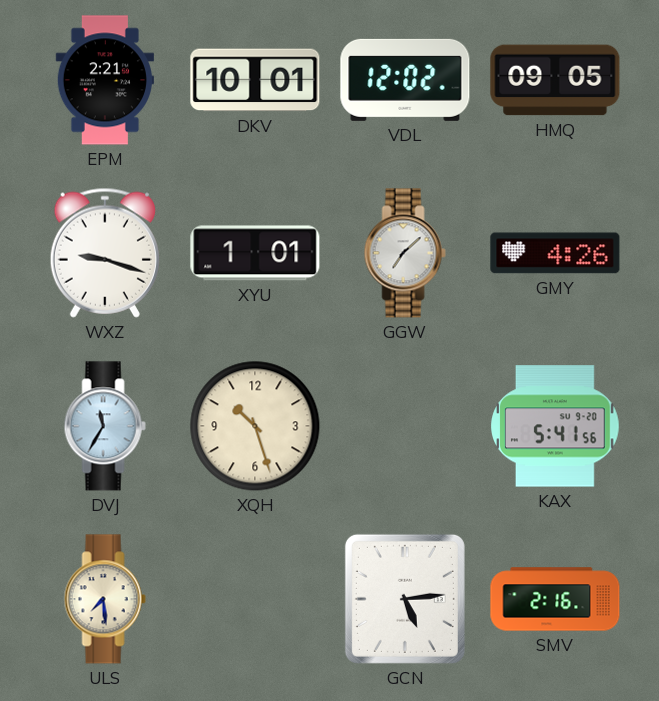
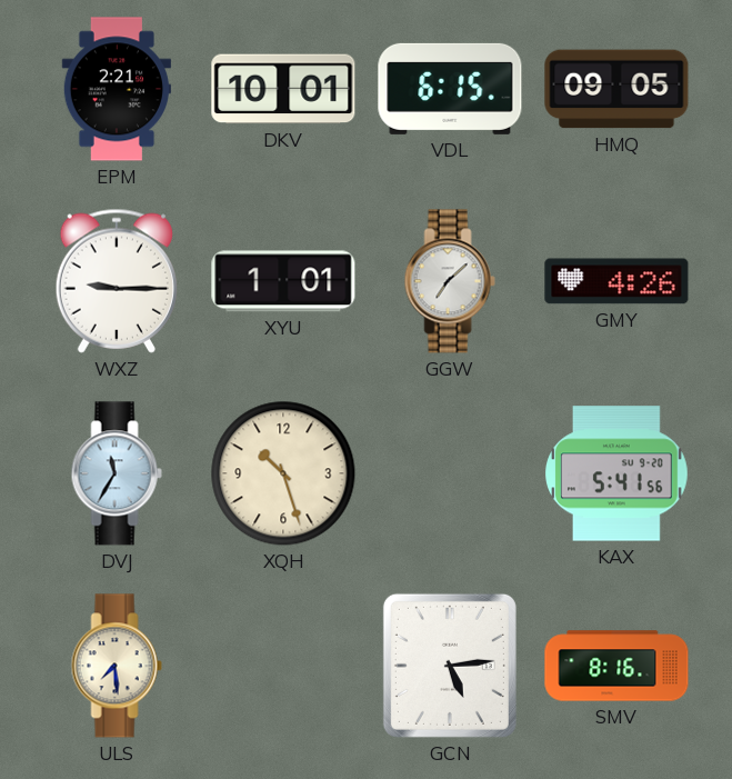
VDL: 12:02 -> 6:15
WXZ: 9:18 -> 9:15
SMV: 2:16 -> 8:16
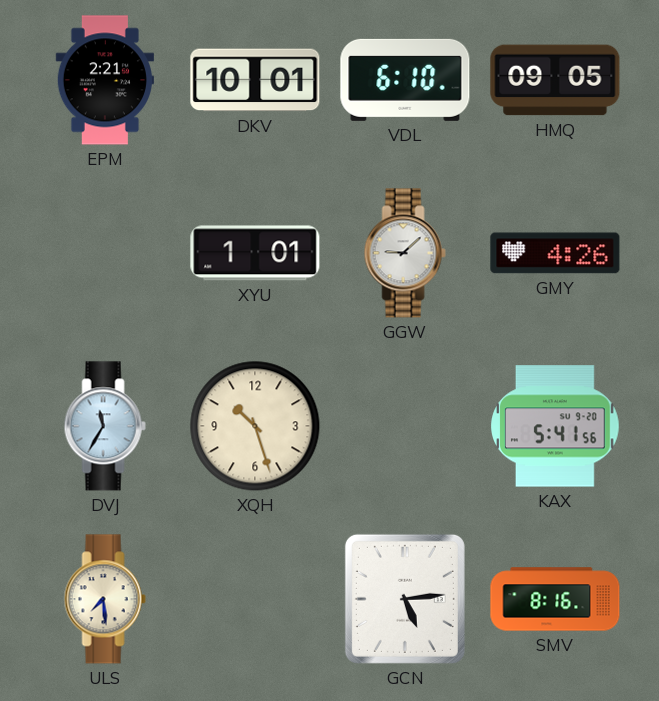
VDL: 6:15 -> 6:10
WXZ: 9:15 -> none
GGW: 7:08 -> 9:08
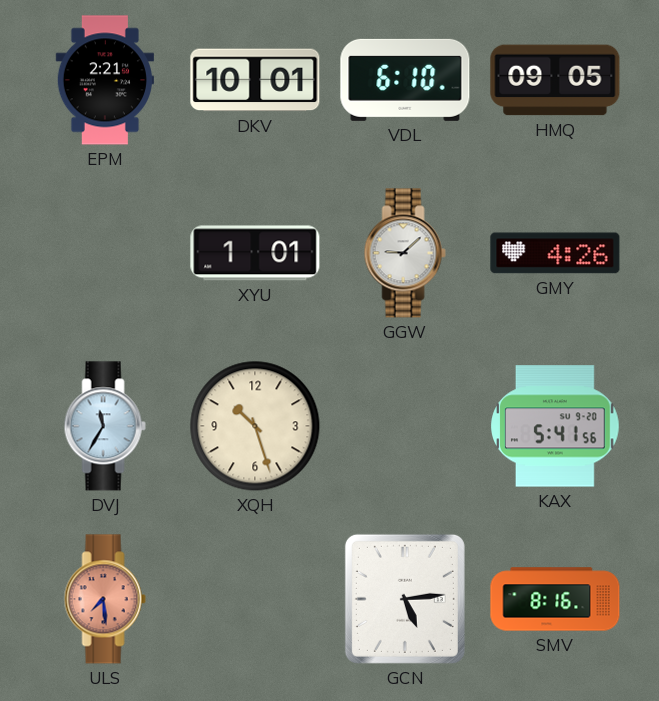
ULS dial: cream -> salmon
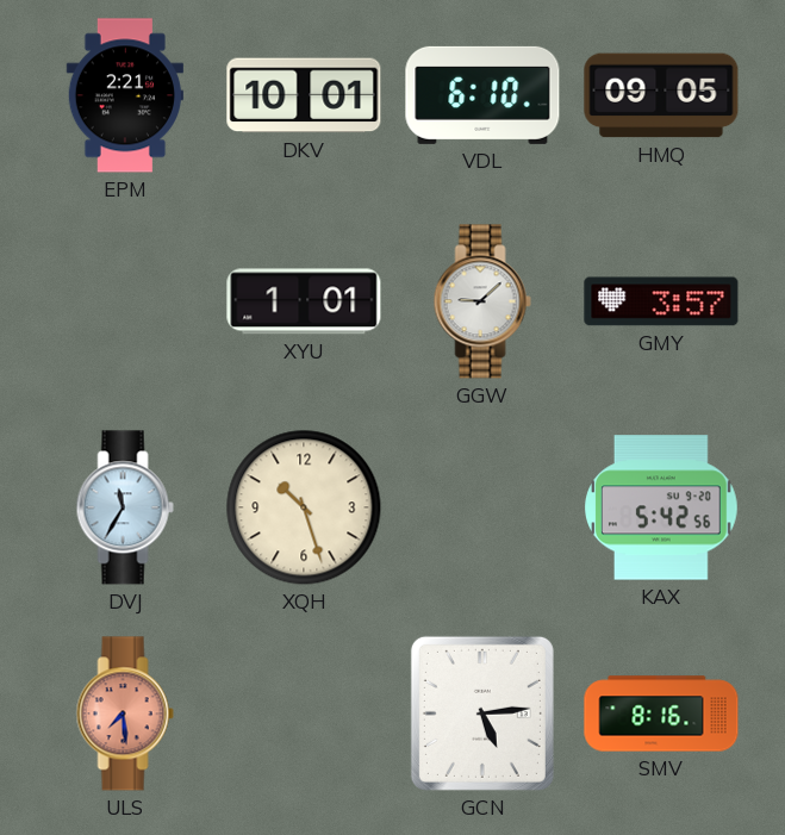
GMY: 4:26 -> 3:57
KAX: 5:41 -> 5:42
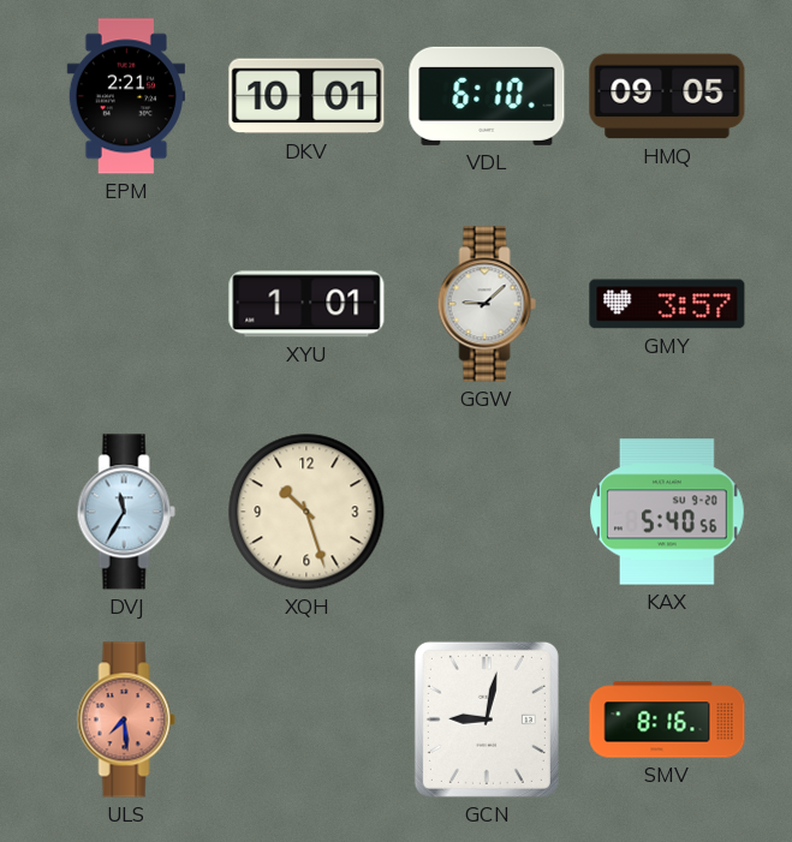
KAX: 5:42 -> 5:40
GCN: 5:14 -> 9:02
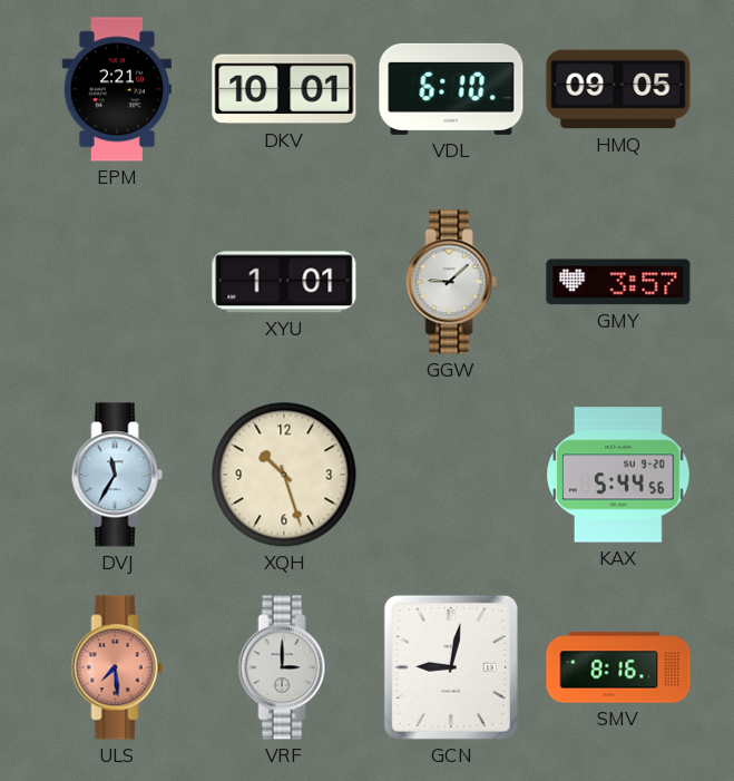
KAX: 5:40 -> 5:44
VRF: none -> 3:00
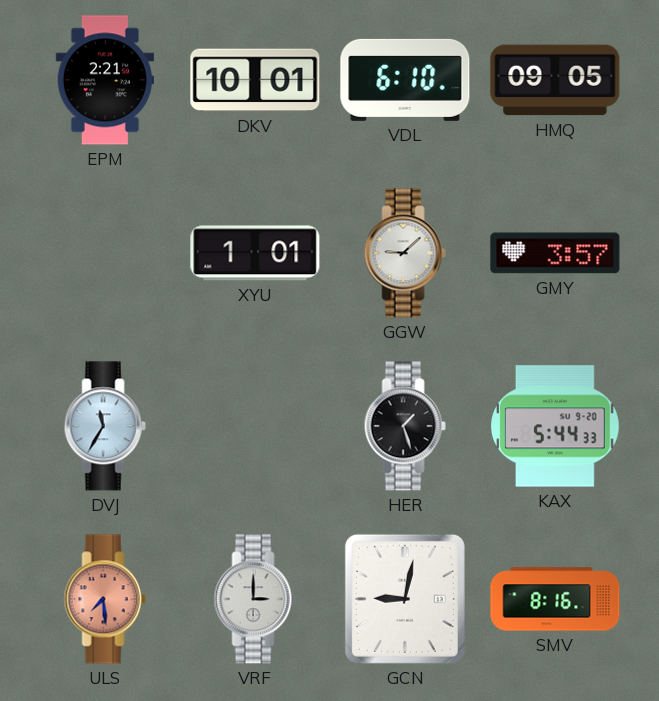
XQH: 10:27 -> none
HER: none -> 1:27
KAX: 5:44:56 -> 5:44:33
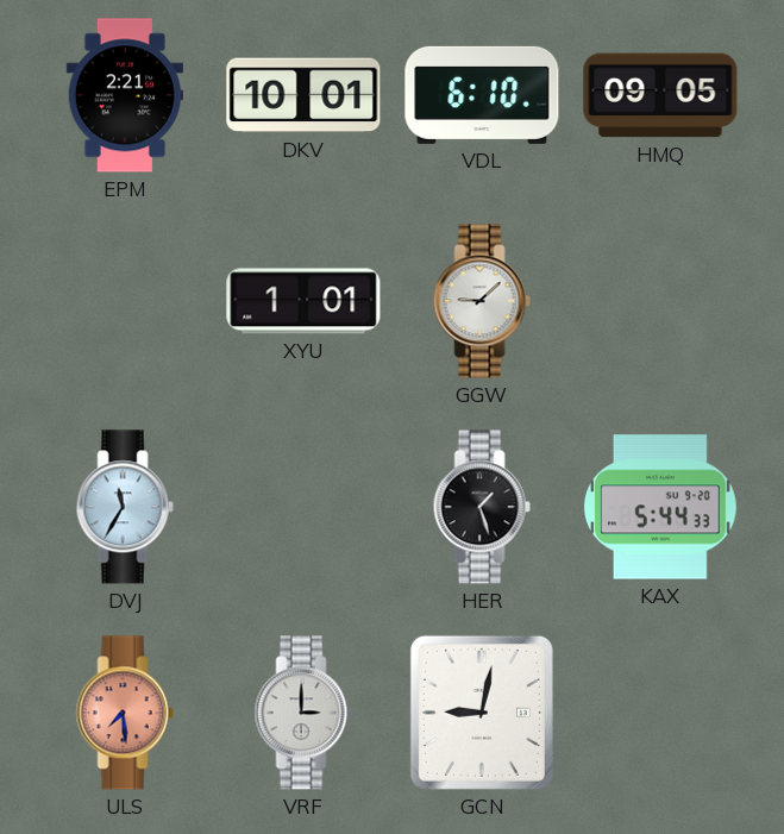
GMY: 3:57 -> none
SMV: 8:16 -> none
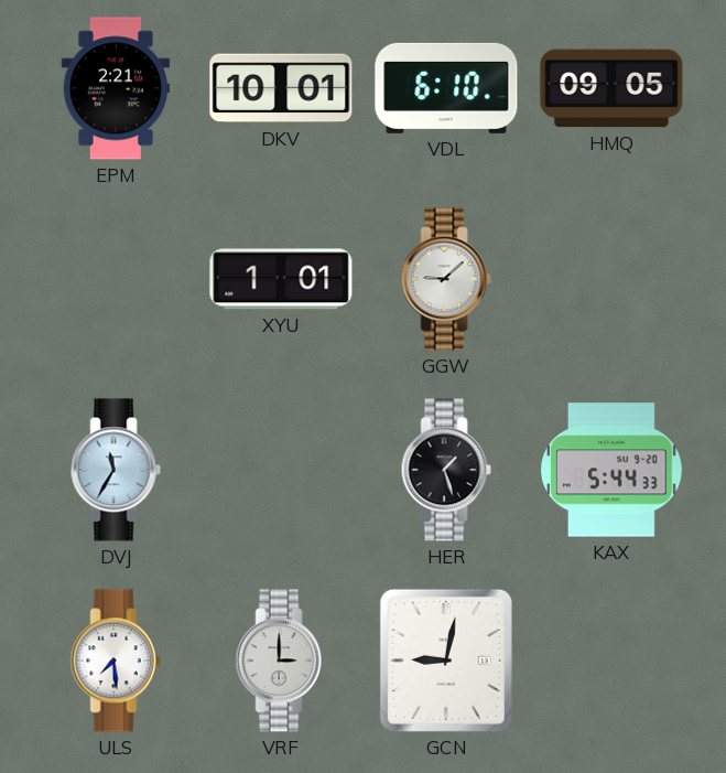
ULS dial: salmon -> white
